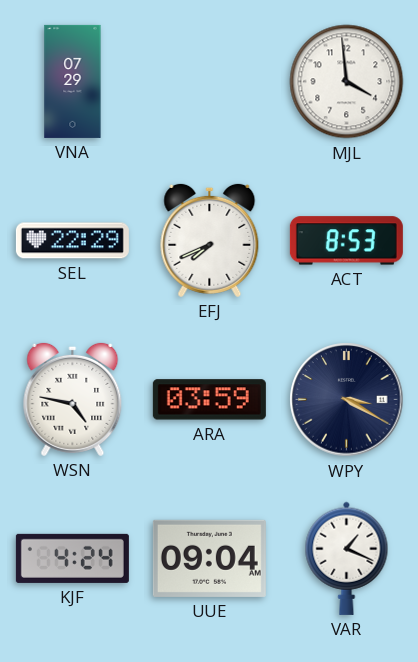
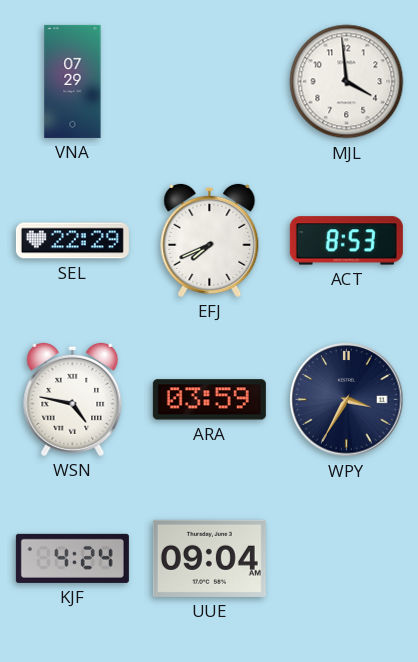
WPY: 3:20 -> 3:35
VAR: 1:19 -> none
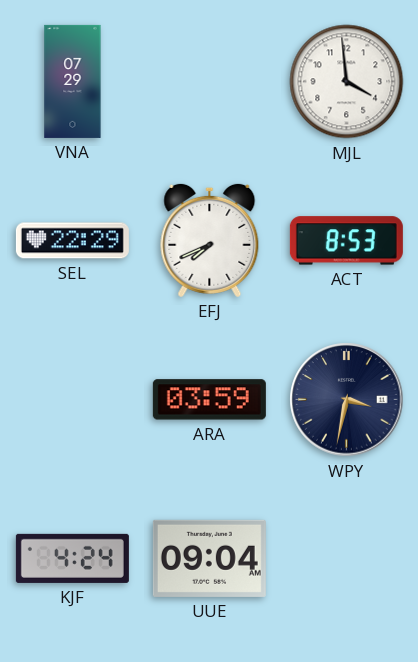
WSN: 4:47 -> none
WPY: 3:35 -> 3:32
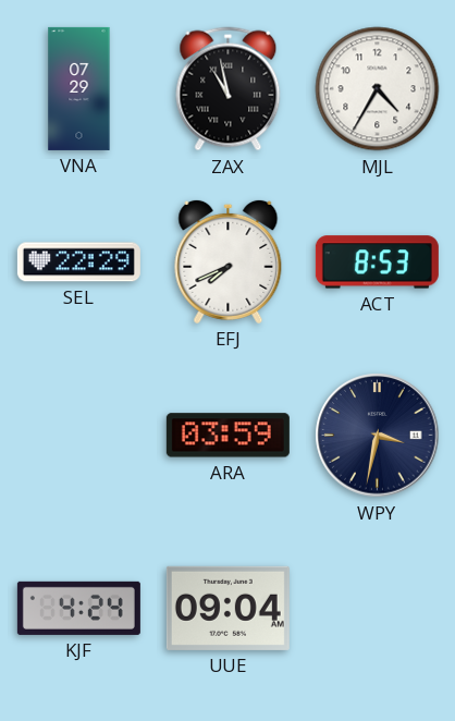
ZAX: none -> 10:58
MJL: 3:59 -> 4:35
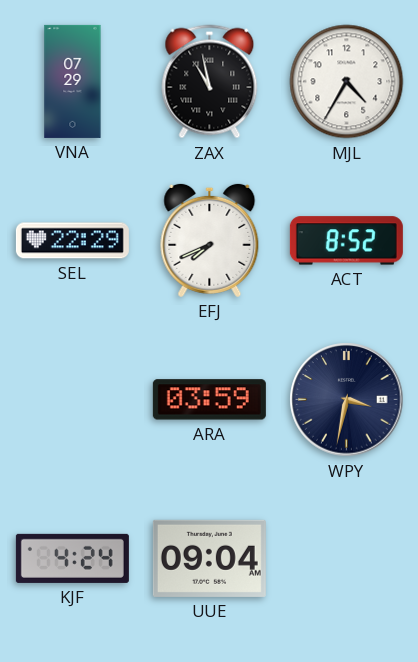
ACT: 8:53 -> 8:52
